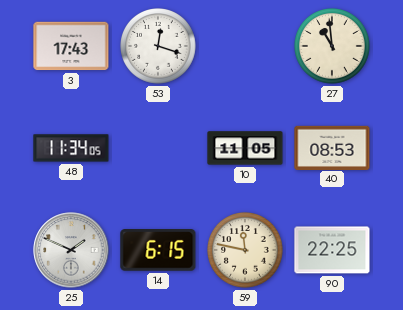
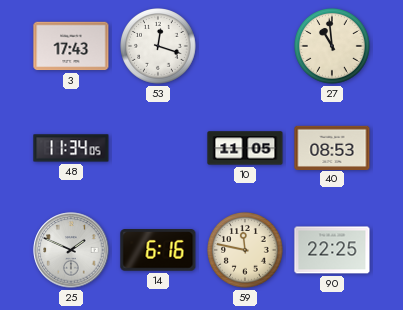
14: 6:15 -> 6:16
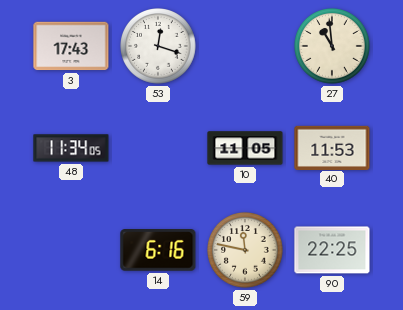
40: 08:53 -> 11:53
25: 1:49 -> none
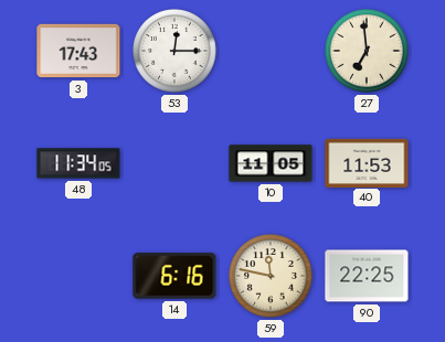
53: 12:18 -> 12:15
27: 10:59 -> 6:59
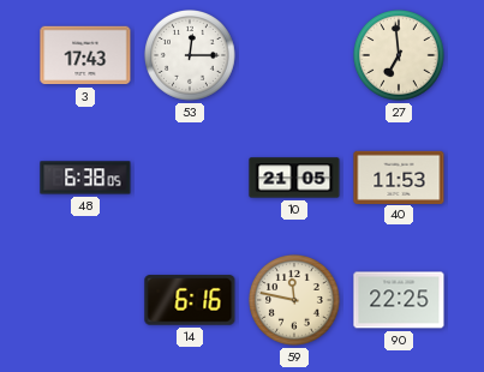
48: 11:34 -> 6:38
10: 11:05 -> 21:05
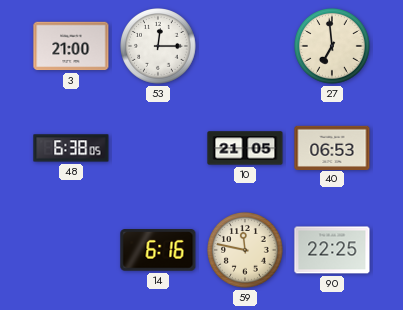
3: 17:43 -> 21:00
40: 11:53 -> 06:53
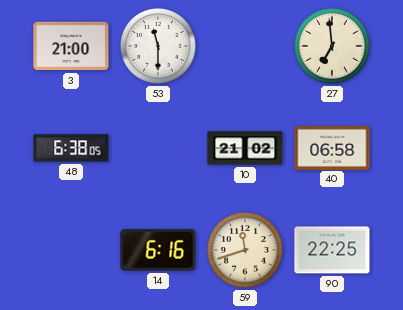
53: 12:15 -> 11:30
10: 21:05 -> 21:02
40: 06:53 -> 06:58
59: 11:47 -> 11:42
